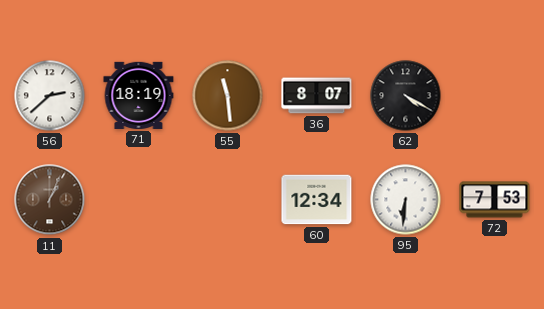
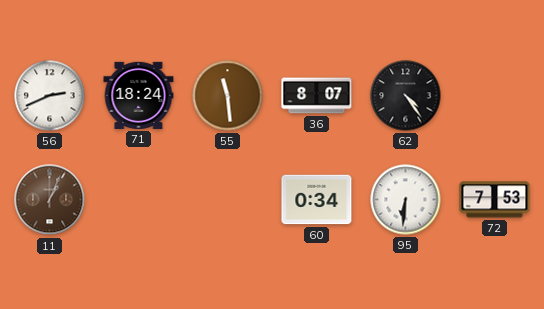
56: 2:38 -> 2:41
71: 18:19 -> 18:24
62: 4:20 -> 4:24
60: 12:34 -> 0:34
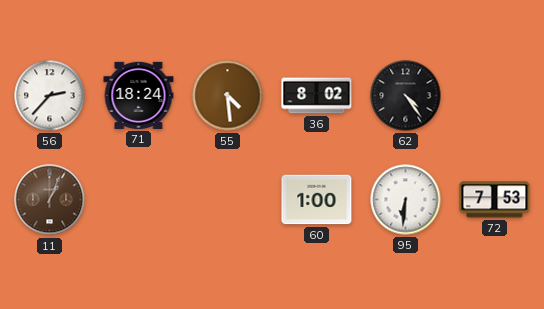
56: 2:41 -> 2:37
55: 11:29 -> 4:29
36: 8:07 -> 8:02
60: 0:34 -> 1:00
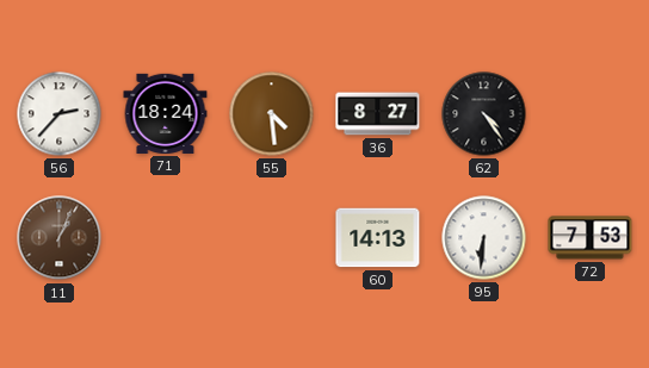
36: 8:02 -> 8:27
60: 1:00 -> 14:13
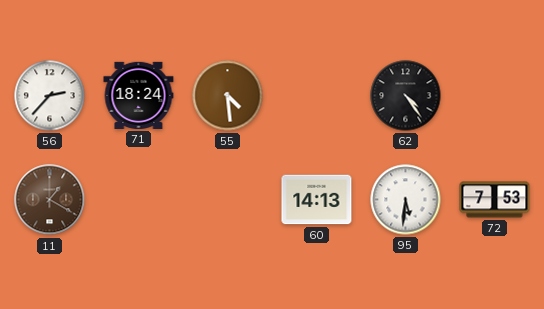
36: 8:27 -> none
11: 1:04 -> 1:20
95: 6:31 -> 5:31
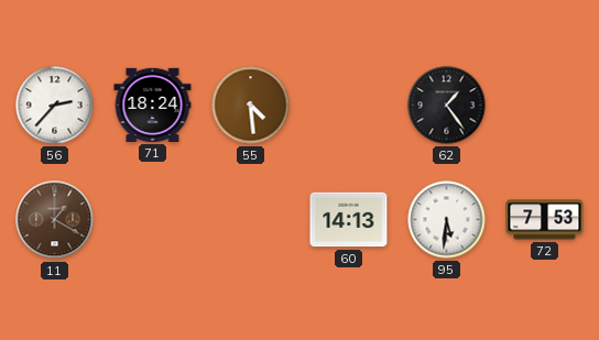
62: 4:24 -> 1:24
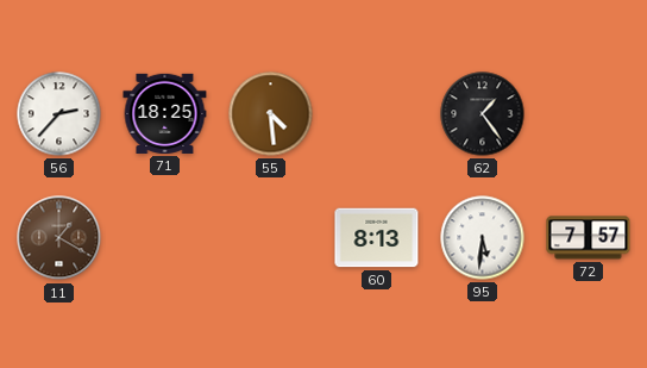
71: 18:24 -> 18:25
60: 14:13 -> 8:13
72: 7:53 -> 7:57
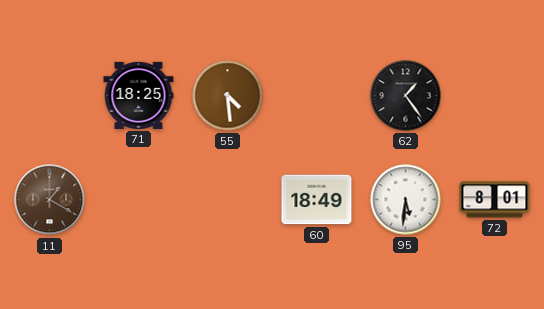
56: 2:37 -> none
60: 8:13 -> 18:49
72: 7:57 -> 8:01
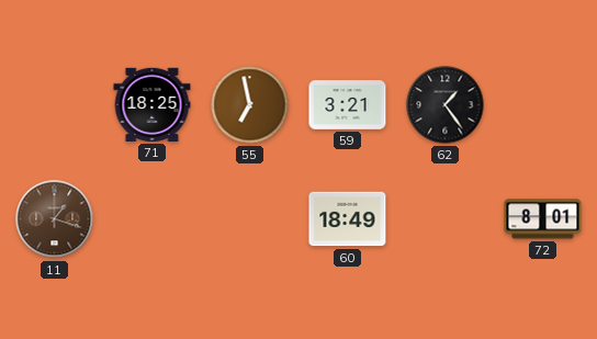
55: 4:29 -> 6:58
59: none -> 3:21
11: 1:20 -> 1:18
95: 5:31 -> none
